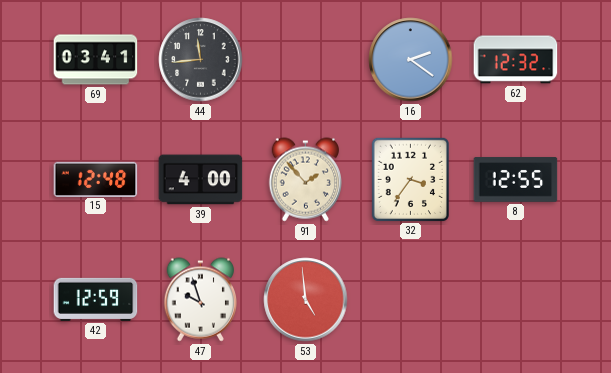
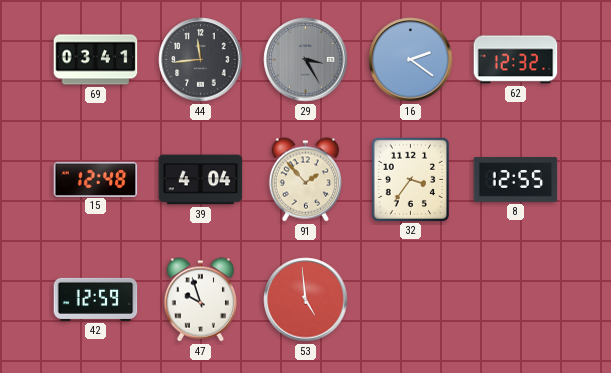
29: none -> 3:25
39: 4:00 -> 4:04
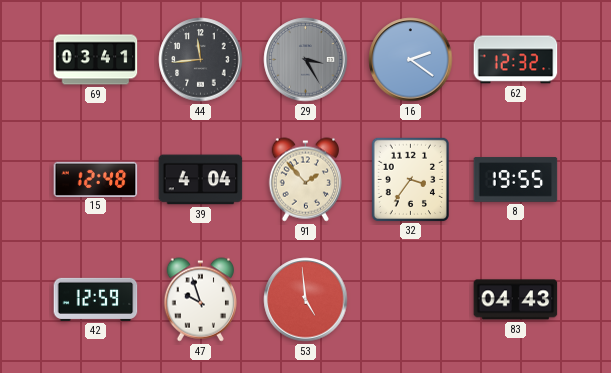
8: 12:55 -> 19:55
83: none -> 04:43
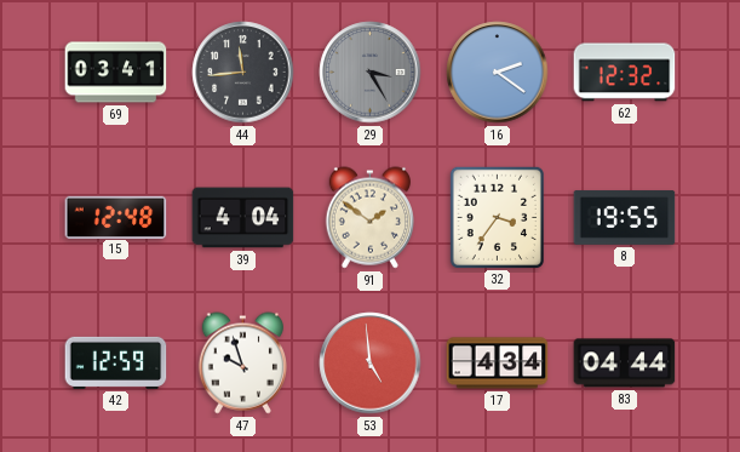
91: 1:53 -> 1:51
17: none -> 4:34
83: 04:43 -> 04:44
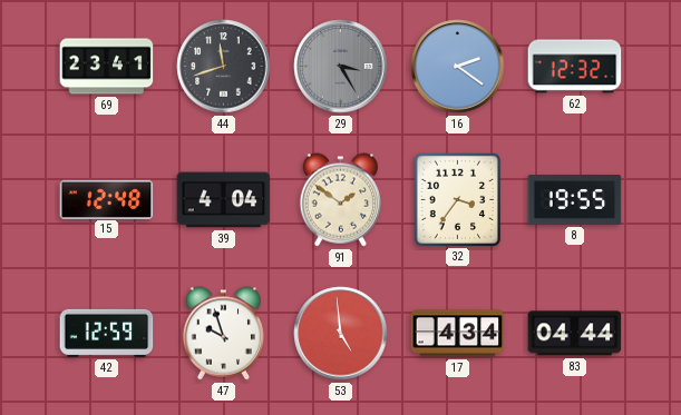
69: 03:41 -> 23:41
44: 11:44 -> 11:42
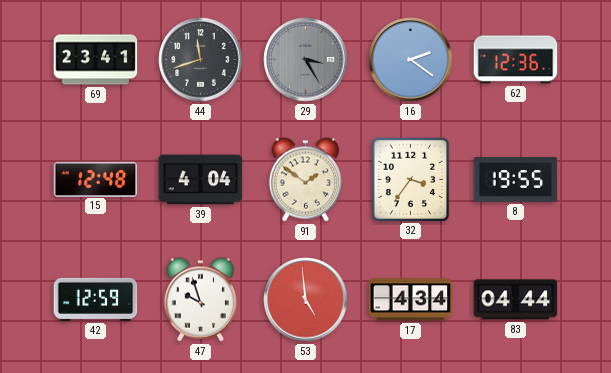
62: 12:32 -> 12:36
